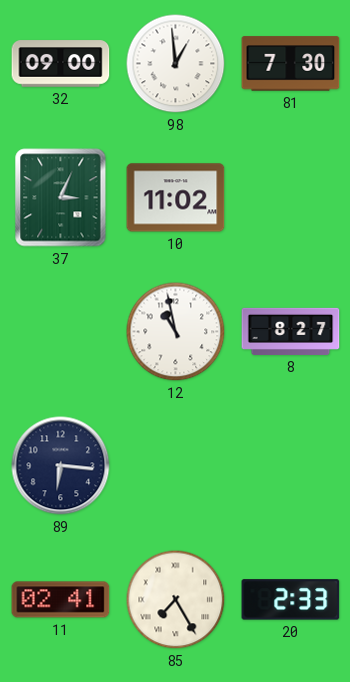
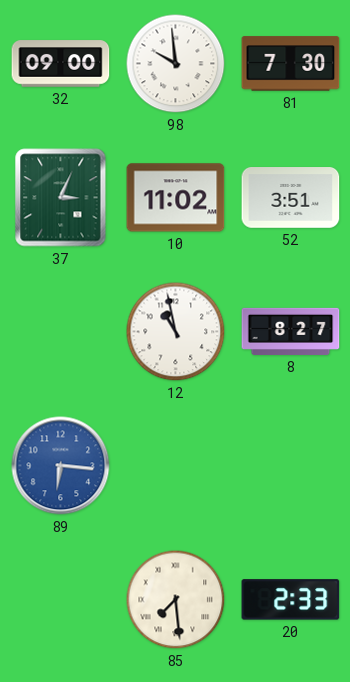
98: 12:59 -> 9:59
52: none -> 3:51
89 dial: navy -> blue
11: 02:41 -> none
85: 7:25 -> 7:29
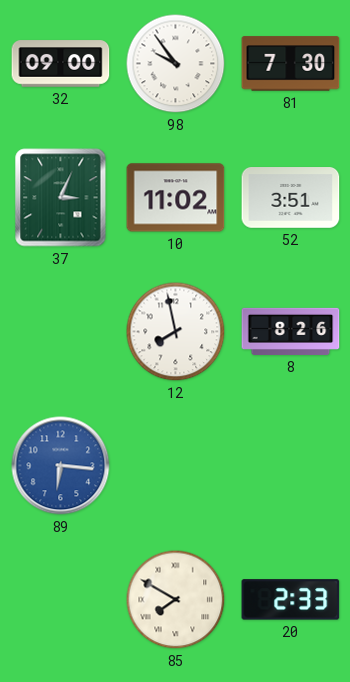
98: 9:59 -> 9:54
12: 10:58 -> 7:58
8: 8:27 -> 8:26
85: 7:29 -> 7:50
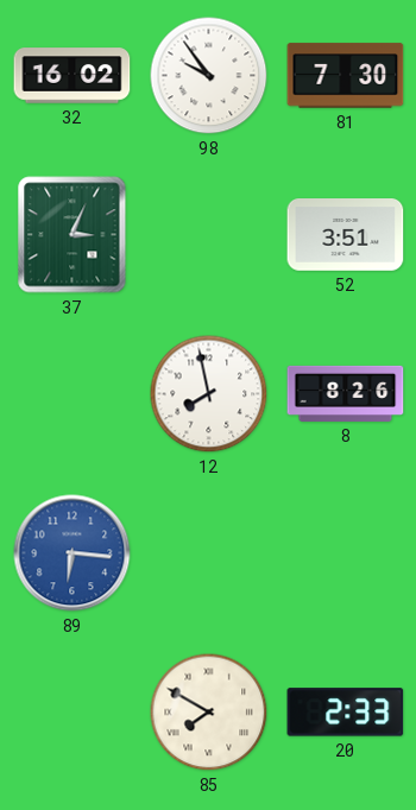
32: 09:00 -> 16:02
10: 11:02 -> none
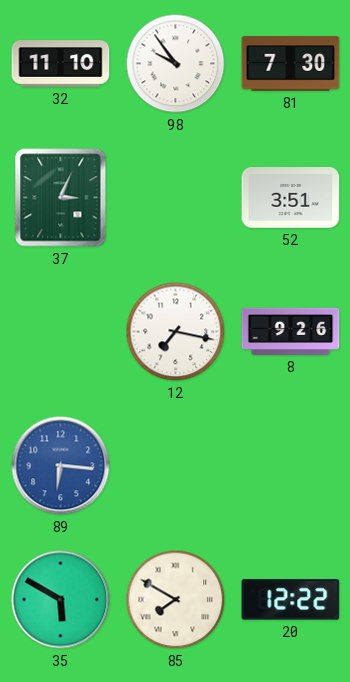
32: 16:02 -> 11:10
12: 7:58 -> 7:17
8: 8:26 -> 9:26
35: none -> 5:50
20: 2:33 -> 12:22
